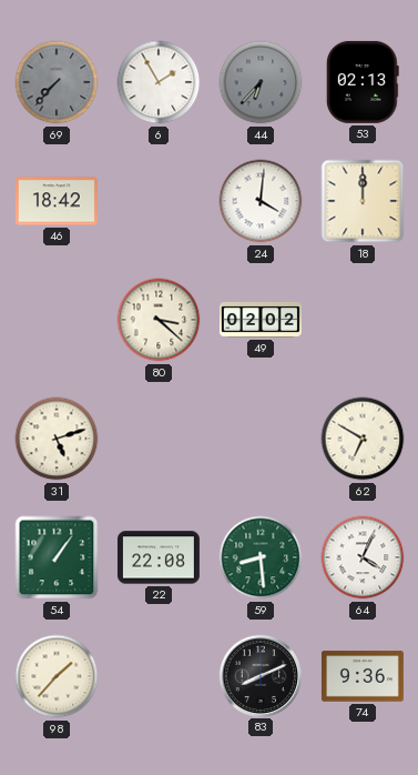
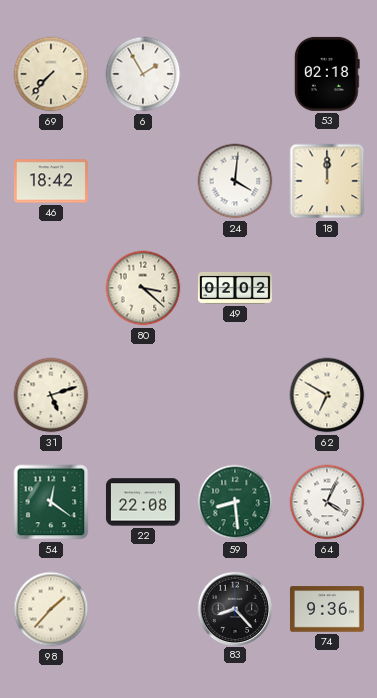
69 dial: grey -> cream
44: 6:37 -> none
53: 02:13 -> 02:18
54: 1:06 -> 12:21
83: 8:11 -> 8:23
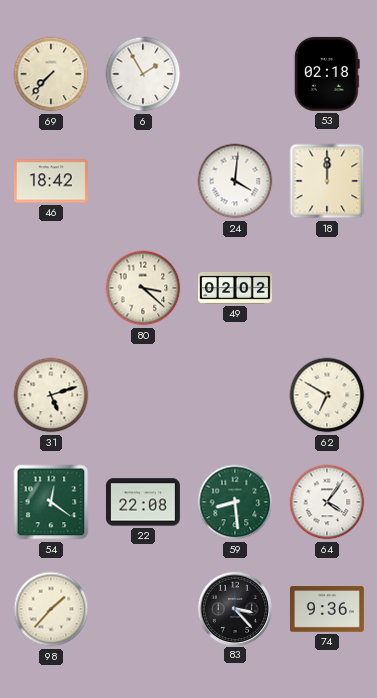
64: 4:04 -> 4:06
83: 8:23 -> 3:23
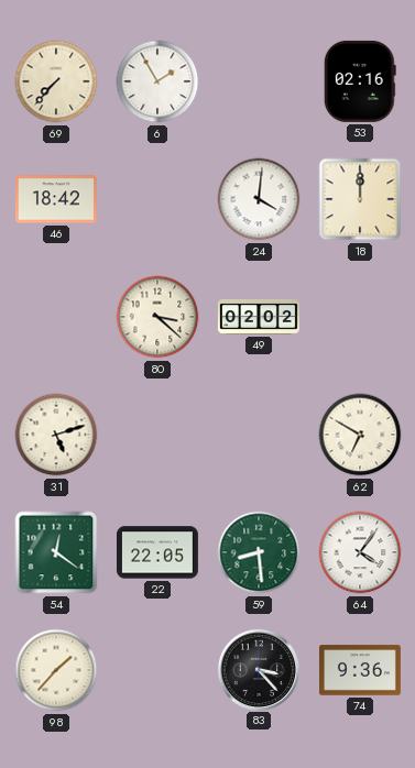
53: 02:18 -> 02:16
22: 22:08 -> 22:05
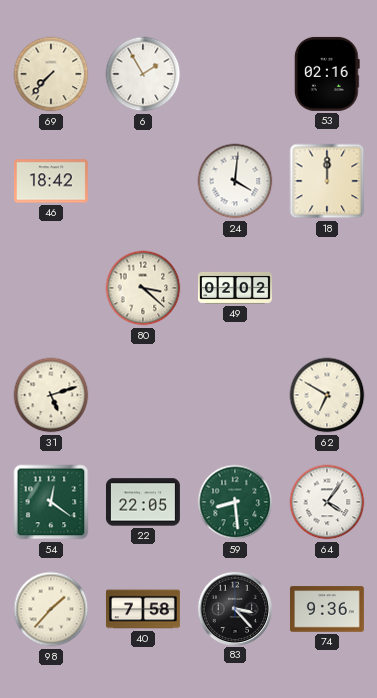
40: none -> 7:58
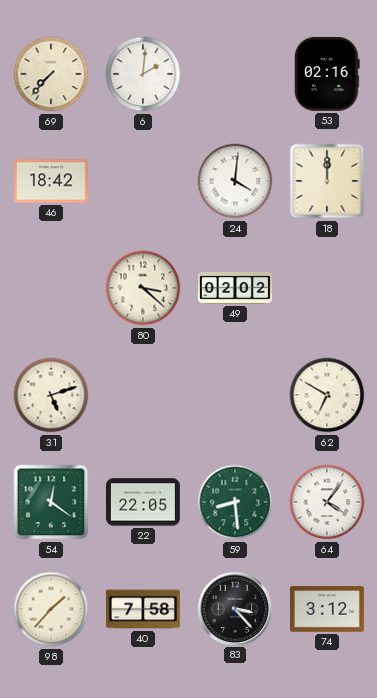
6: 1:55 -> 2:01
74: 9:36 -> 3:12
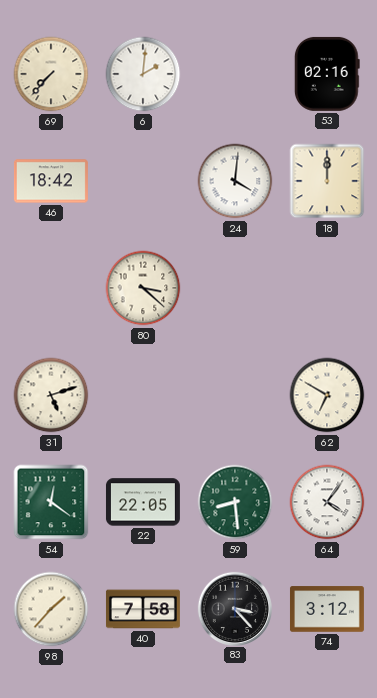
49: 02:02 -> none
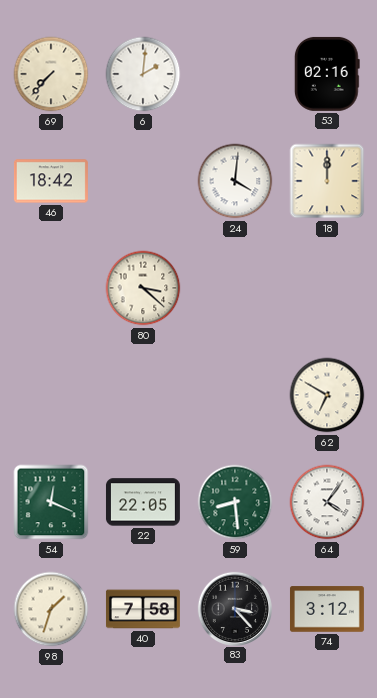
31: 5:12 -> none
54: 12:21 -> 12:19
98: 1:37 -> 1:33
